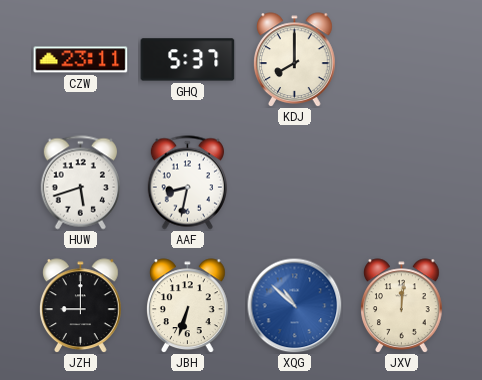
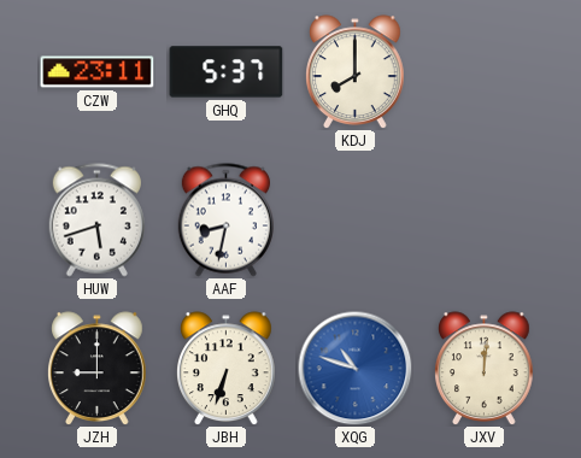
XQG: 10:52 -> 10:48
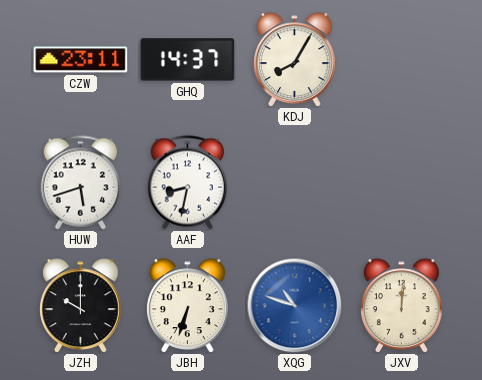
GHQ: 5:37 -> 14:37
KDJ: 8:00 -> 8:05
JZH: 9:00 -> 10:00
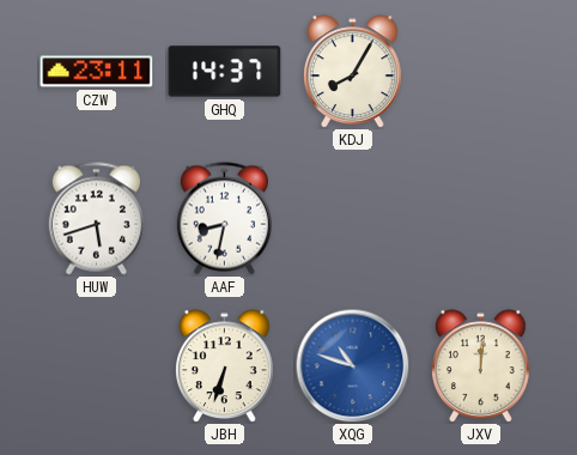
JZH: 10:00 -> none
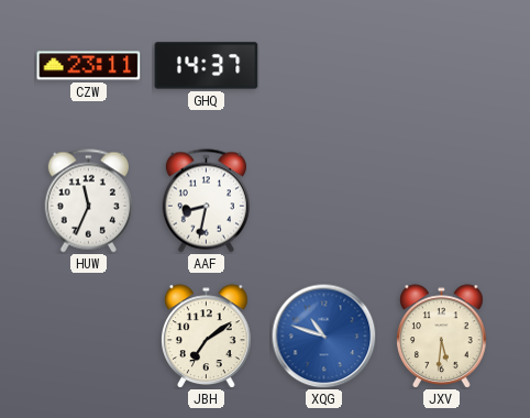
KDJ: 8:05 -> none
HUW: 5:42 -> 11:34
JBH: 6:33 -> 7:09
JXV: 12:01 -> 5:31
